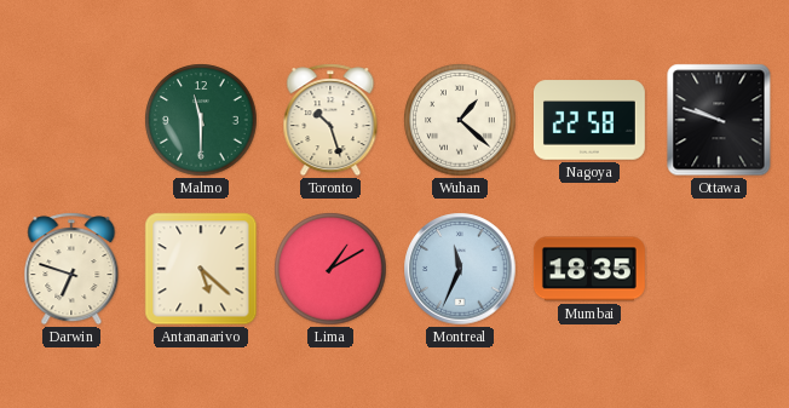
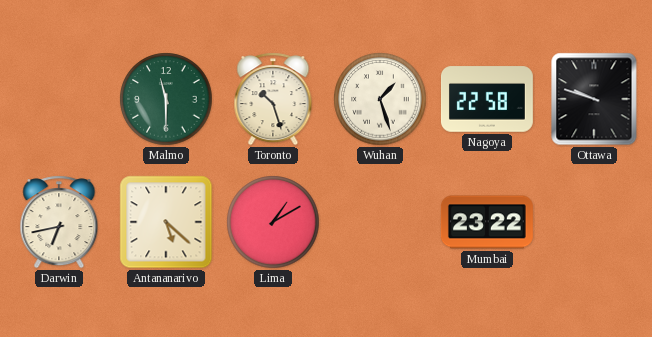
Wuhan: 1:22 -> 1:27
Darwin: 6:48 -> 6:43
Montreal: 11:34 -> none
Mumbai: 18:35 -> 23:22
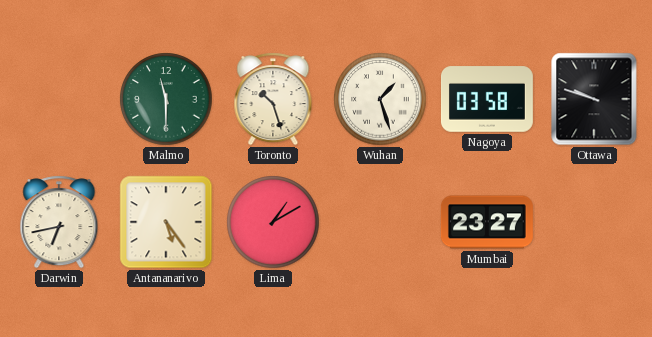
Nagoya: 22:58 -> 03:58
Antananarivo: 5:22 -> 5:24
Mumbai: 23:22 -> 23:27
